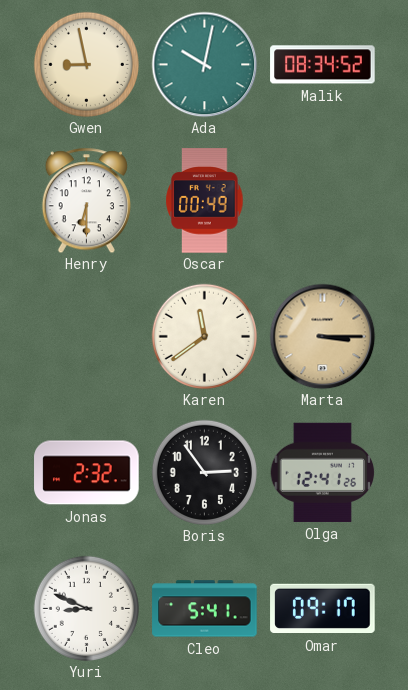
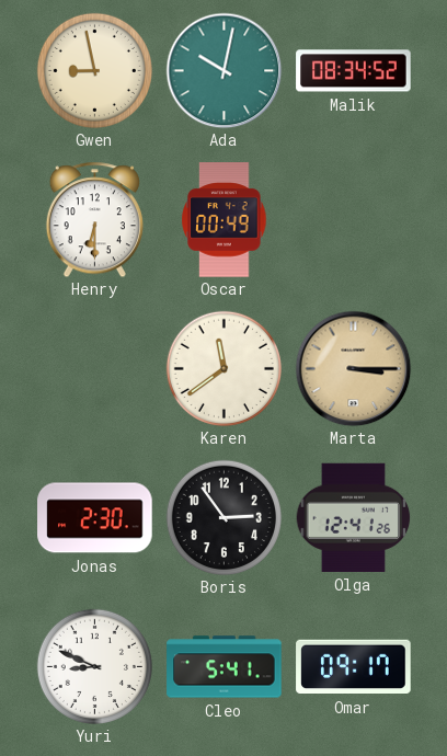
Jonas: 2:32 -> 2:30
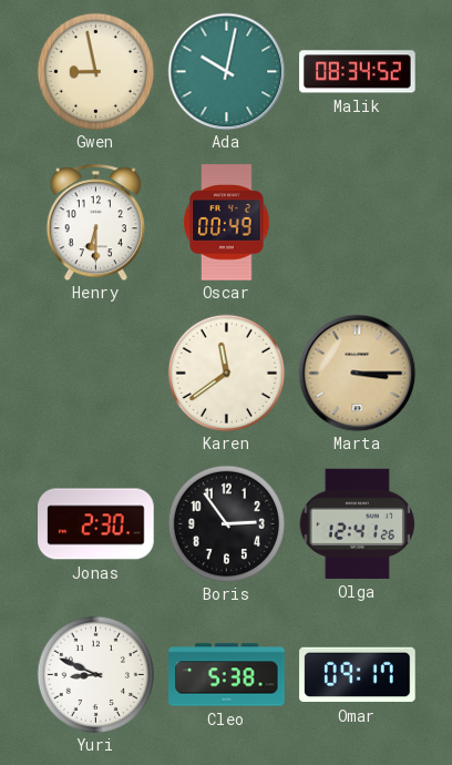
Cleo: 5:41 -> 5:38
